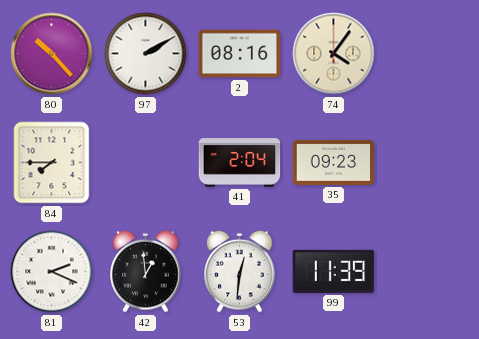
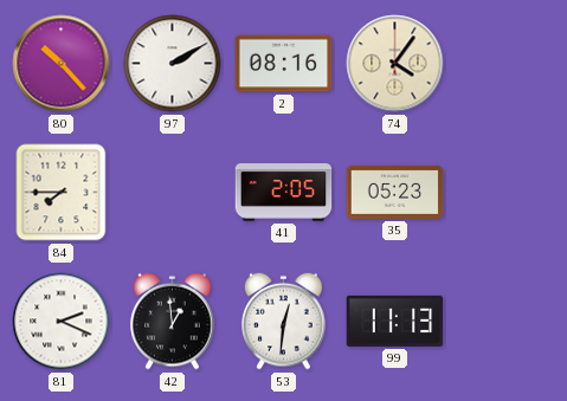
41: 2:04 -> 2:05
35: 09:23 -> 05:23
99: 11:39 -> 11:13
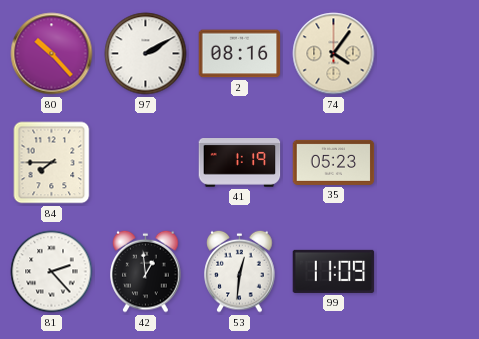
41: 2:05 -> 1:19
81: 2:19 -> 2:23
99: 11:13 -> 11:09
